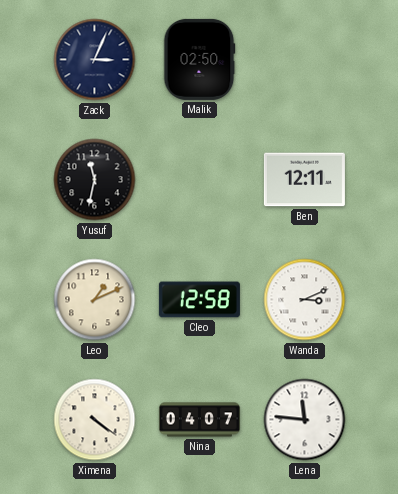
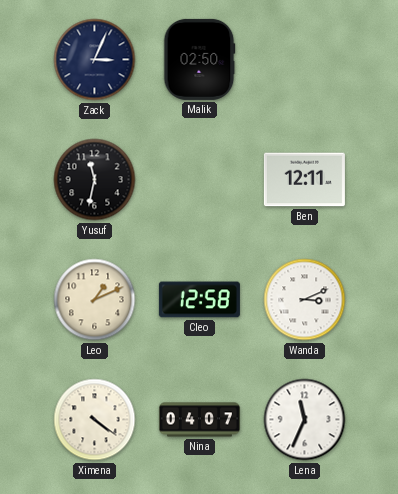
Lena: 11:46 -> 11:34
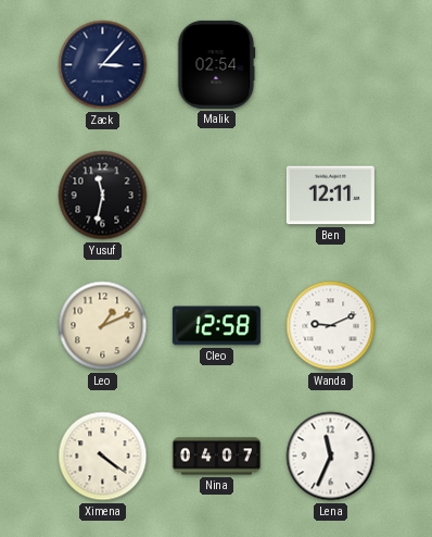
Zack: 3:04 -> 3:07
Malik: 02:50 -> 02:54
Wanda: 3:11 -> 9:11
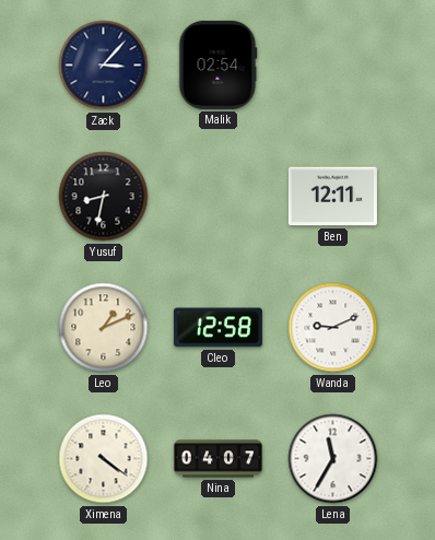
Yusuf: 11:32 -> 8:32
Lena: 11:34 -> 11:35
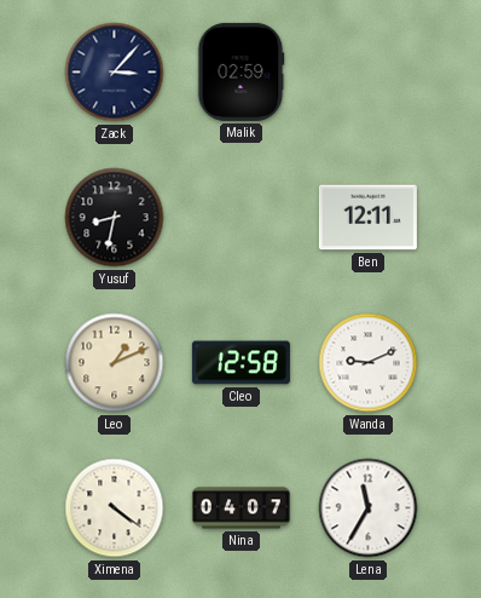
Malik: 02:54 -> 02:59
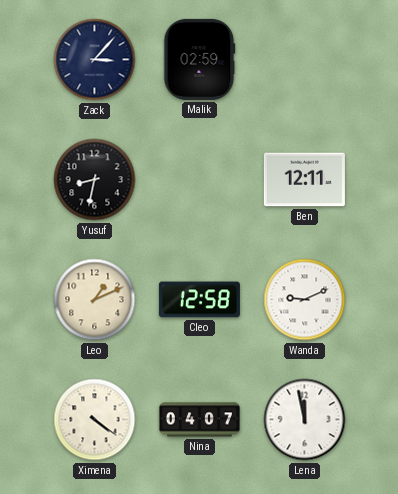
Lena: 11:35 -> 11:58
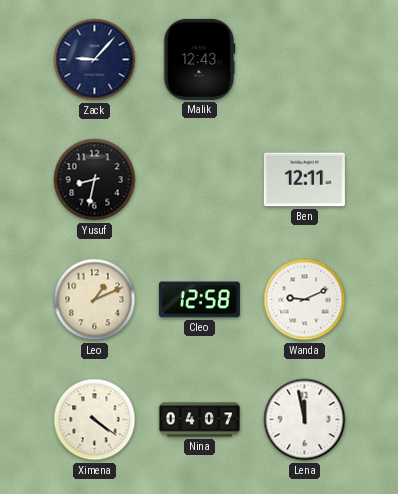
Zack: 3:07 -> 9:07
Malik: 02:59 -> 12:43
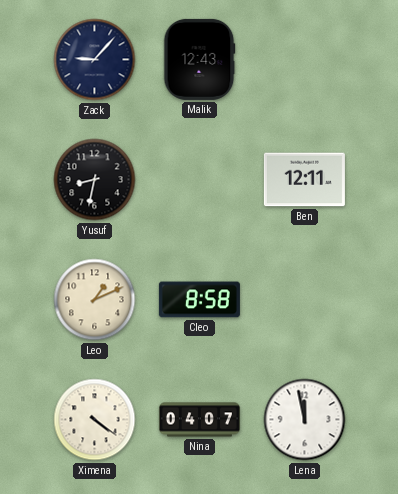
Cleo: 12:58 -> 8:58
Wanda: 9:11 -> none
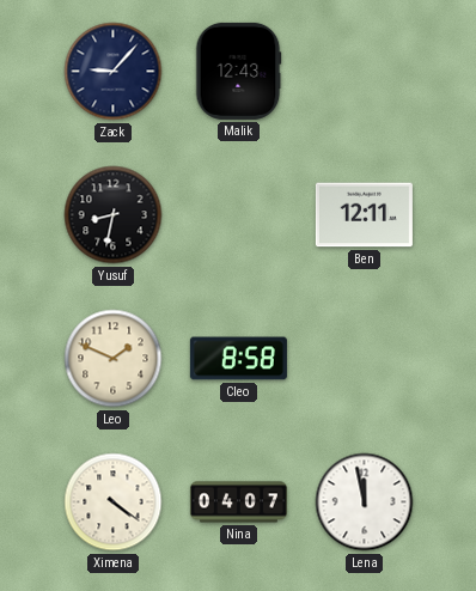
Leo: 1:11 -> 1:49
